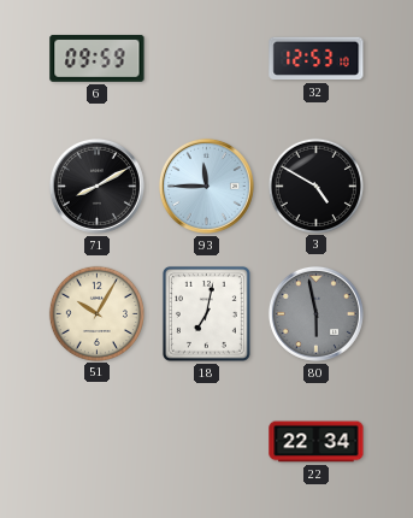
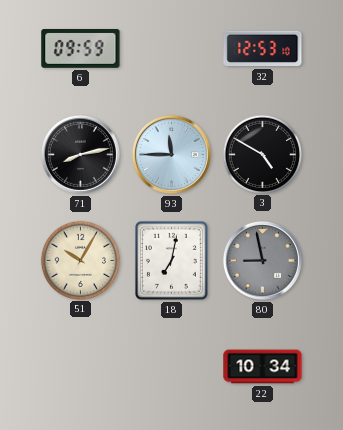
71: 8:10 -> 8:13
80: 5:58 -> 8:58
22: 22:34 -> 10:34
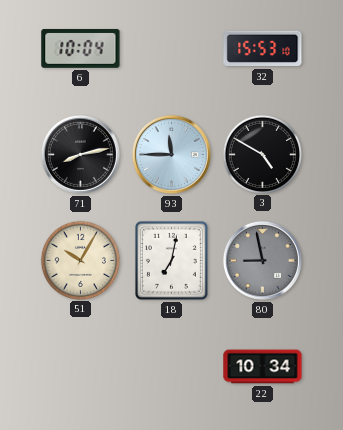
6: 09:59 -> 10:04
32: 12:53 -> 15:53
